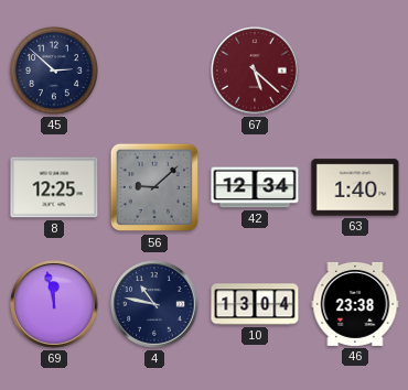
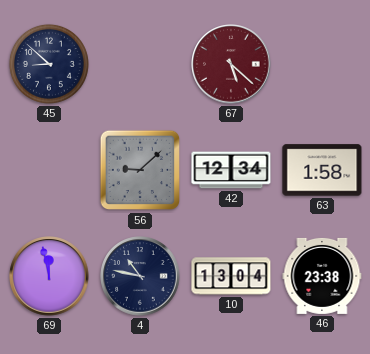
45: 2:52 -> 8:52
8: 12:25 -> none
63: 1:40 -> 1:58
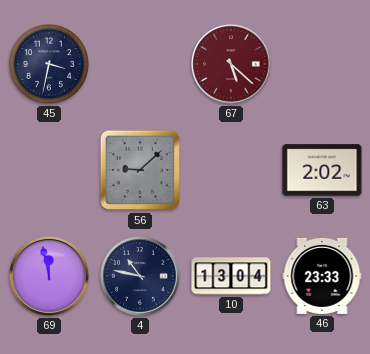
45: 8:52 -> 3:32
42: 12:34 -> none
63: 1:58 -> 2:02
46: 23:38 -> 23:33
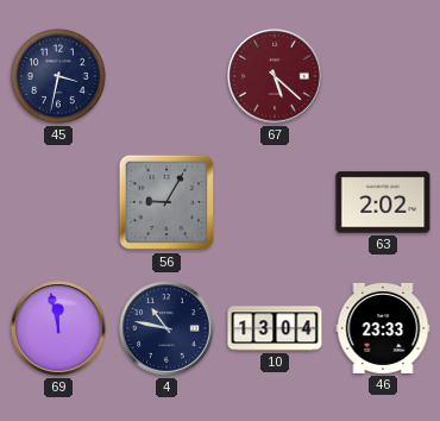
56: 9:08 -> 9:05
